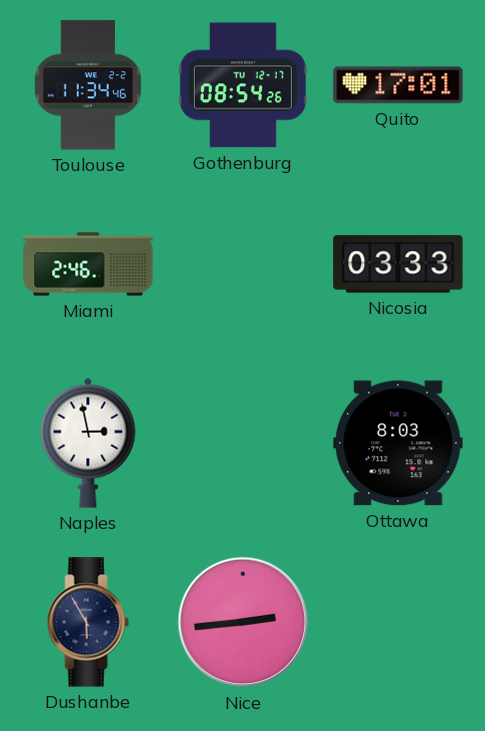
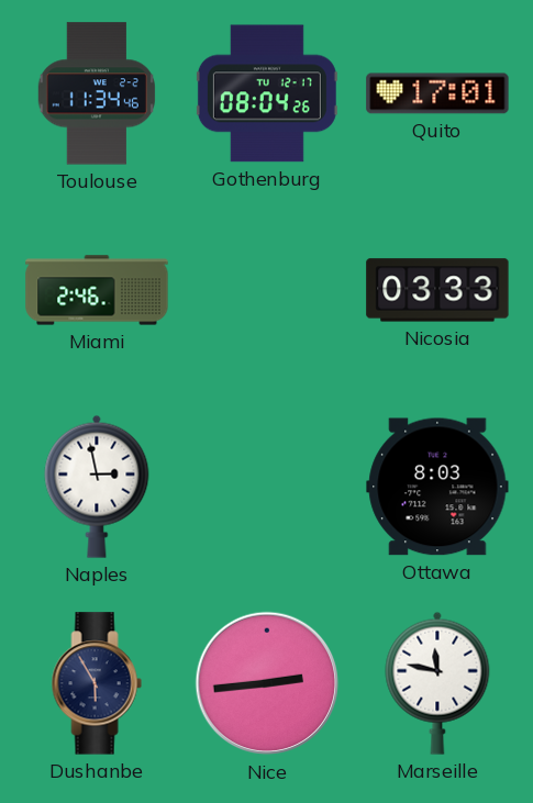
Gothenburg: 08:54 -> 08:04
Marseille: none -> 11:47
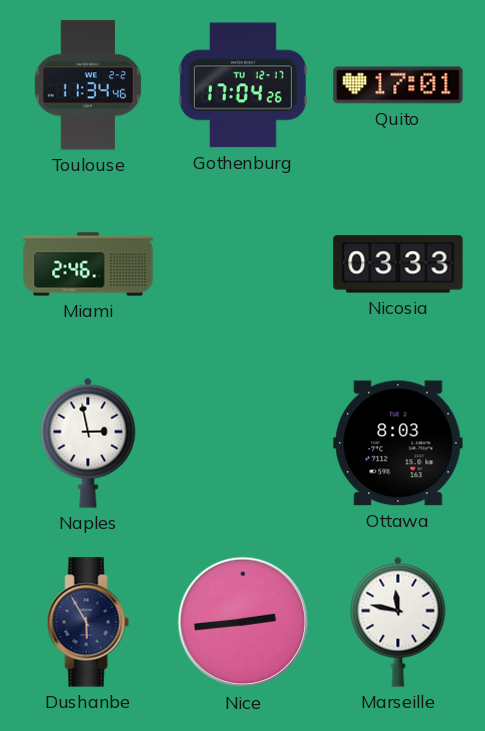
Gothenburg: 08:04 -> 17:04
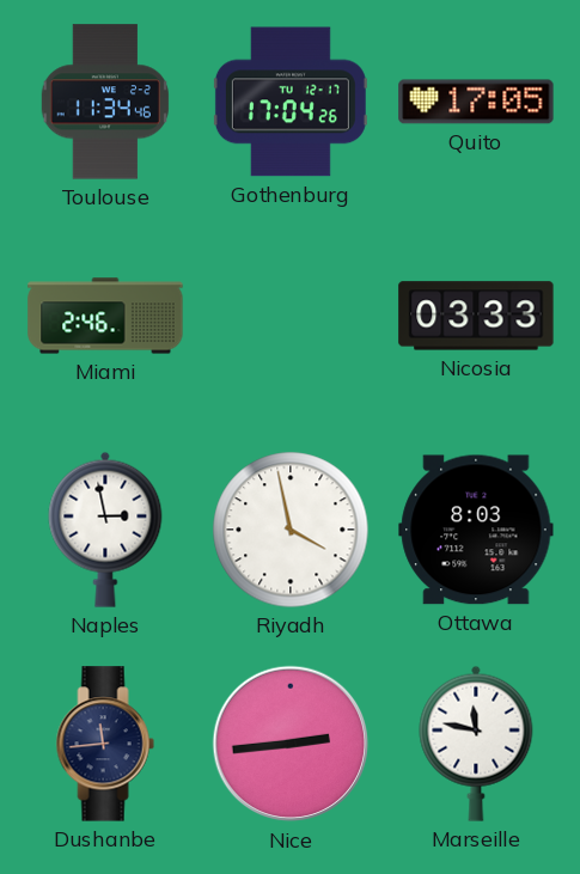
Quito: 17:01 -> 17:05
Riyadh: none -> 3:58
Dushanbe: 5:55 -> 11:44
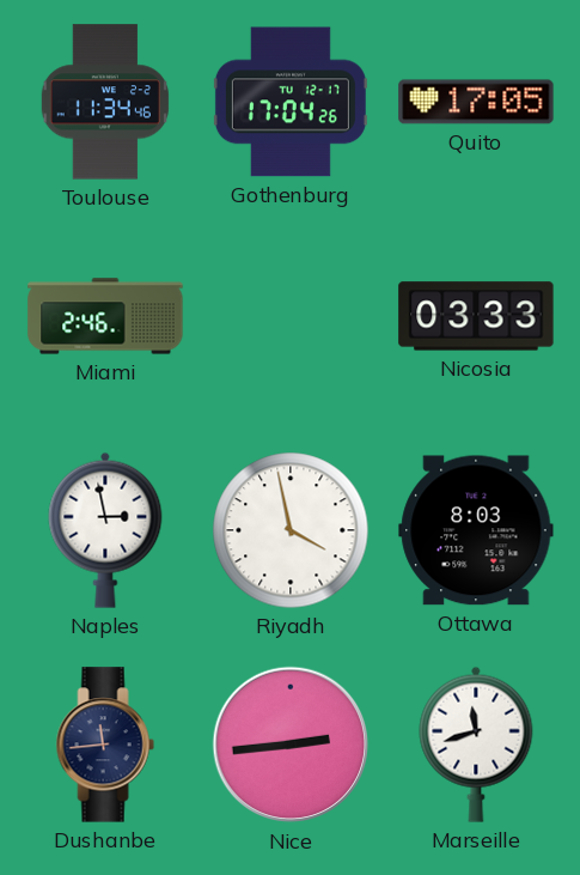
Marseille: 11:47 -> 11:42
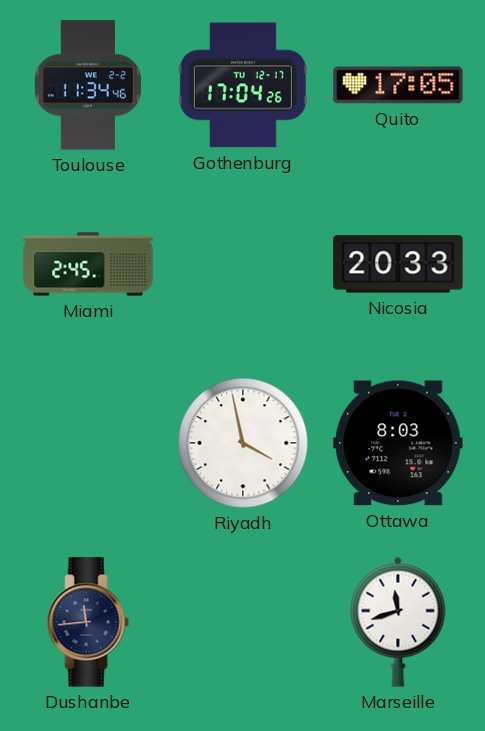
Miami: 2:46 -> 2:45
Nicosia: 03:33 -> 20:33
Naples: 2:58 -> none
Nice: 2:44 -> none
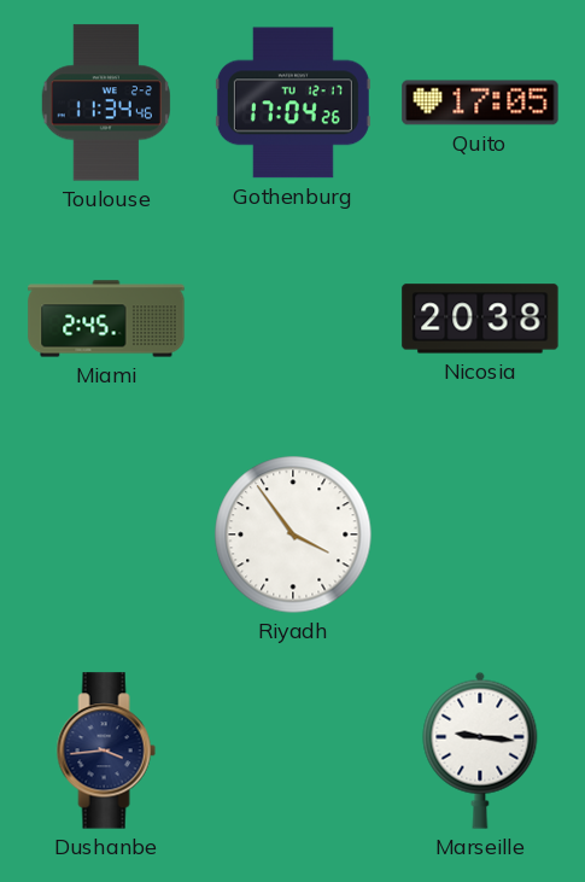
Nicosia: 20:33 -> 20:38
Riyadh: 3:58 -> 3:54
Ottawa: 8:03 -> none
Dushanbe: 11:44 -> 3:44
Marseille: 11:42 -> 9:16
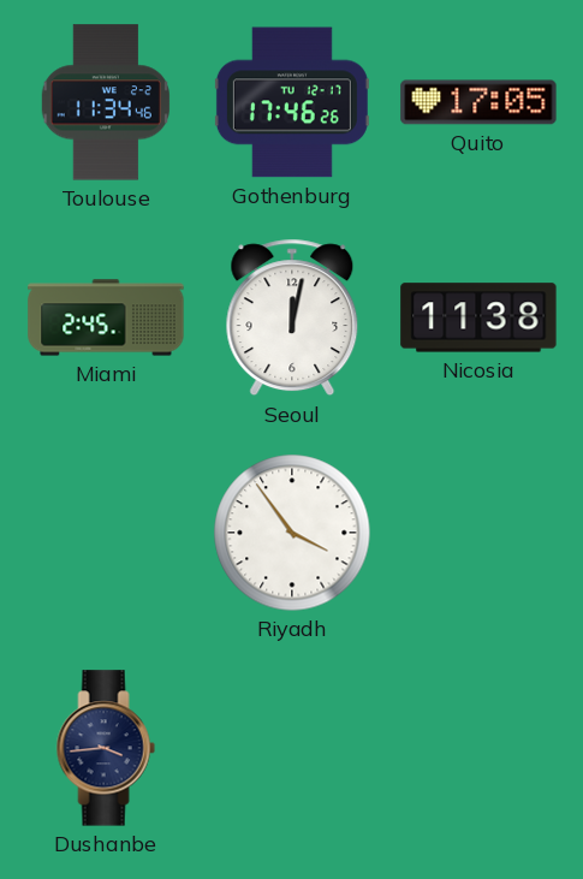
Gothenburg: 17:04 -> 17:46
Seoul: none -> 12:02
Nicosia: 20:38 -> 11:38
Marseille: 9:16 -> none
